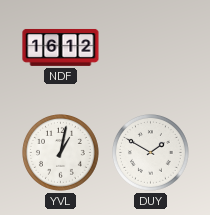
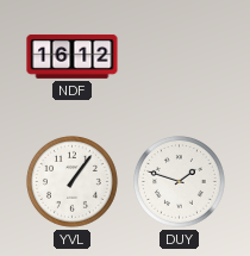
YVL: 1:02 -> 1:06
DUY: 1:50 -> 1:48
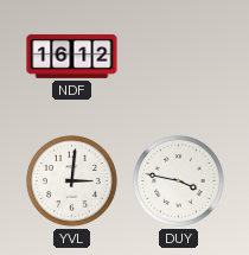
YVL: 1:06 -> 3:01
DUY: 1:48 -> 3:47
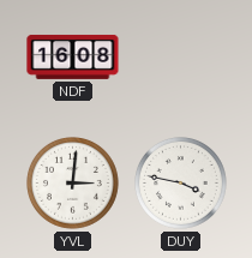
NDF: 16:12 -> 16:08
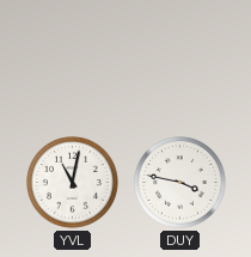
NDF: 16:08 -> none
YVL: 3:01 -> 11:02
